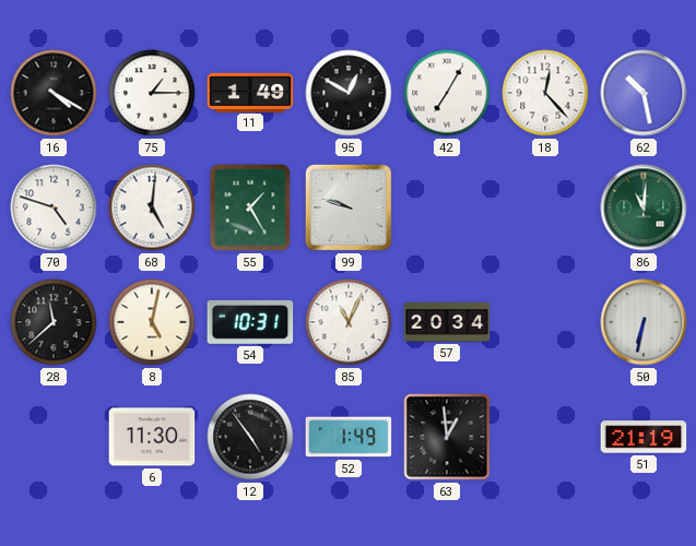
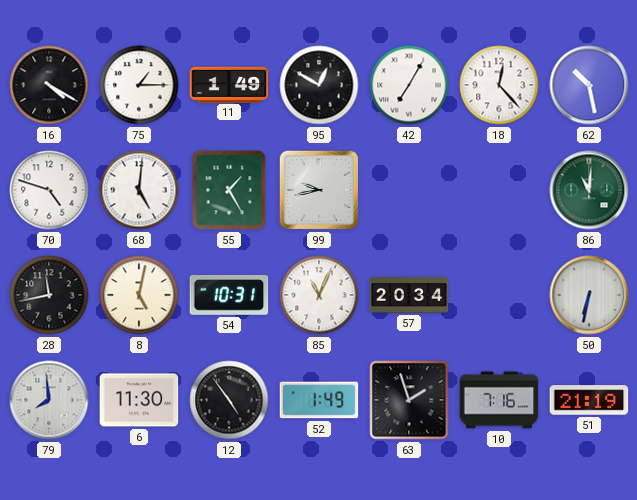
99: 9:48 -> 9:43
28: 11:38 -> 11:43
79: none -> 7:59
63: 12:59 -> 1:57
10: none -> 7:16
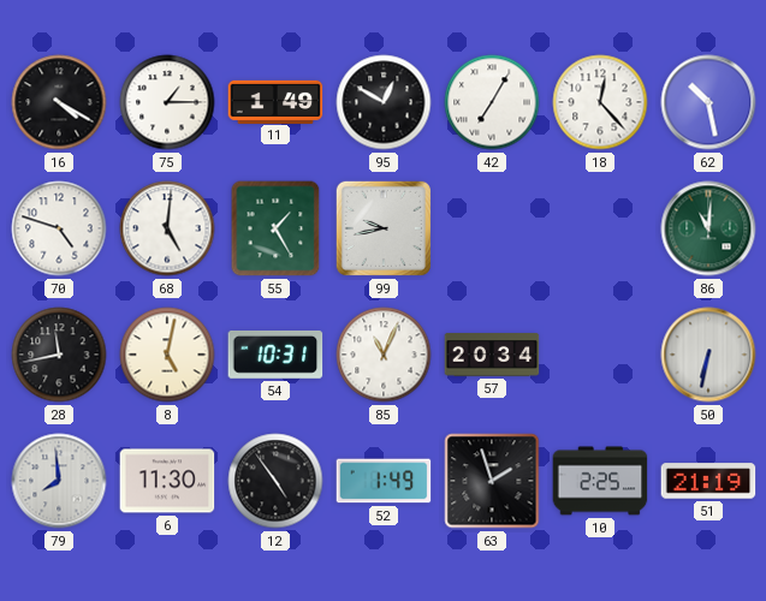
10: 7:16 -> 2:25
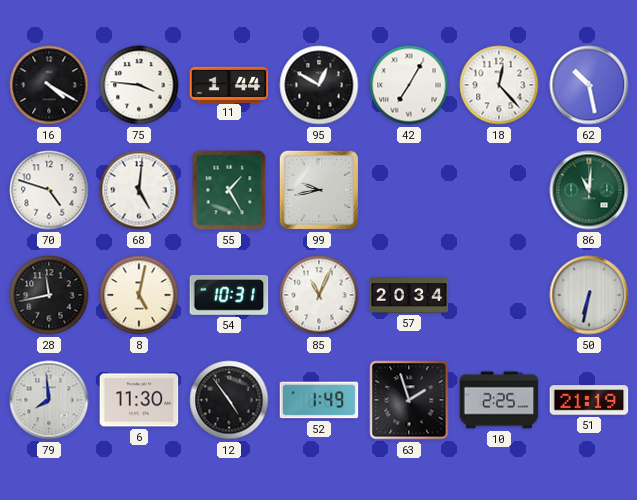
75: 1:15 -> 3:46
11: 1:49 -> 1:44
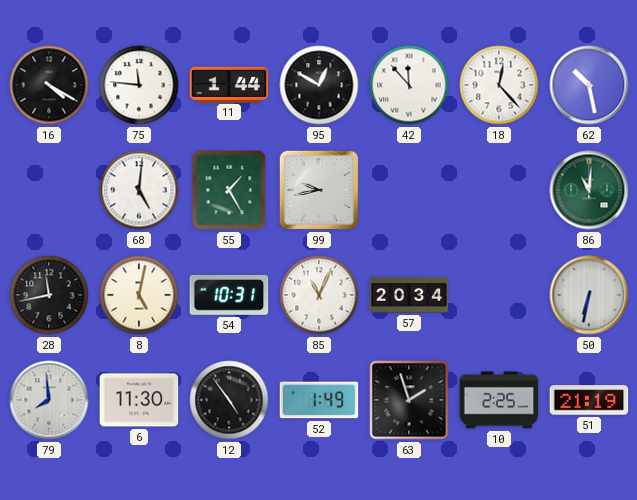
75: 3:46 -> 11:46
42: 7:05 -> 11:53
70: 4:48 -> none
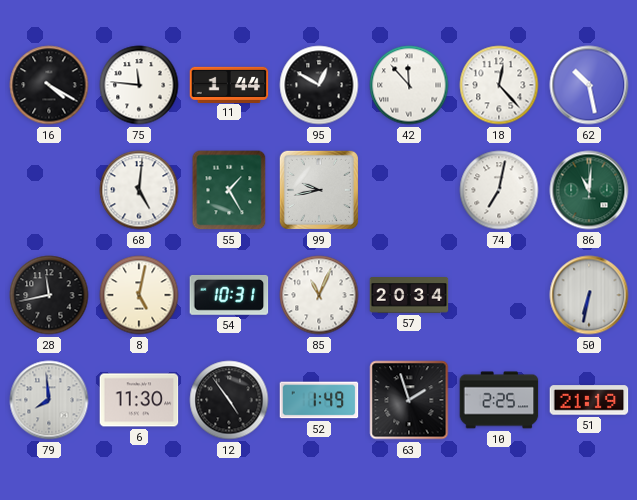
74: none -> 7:02
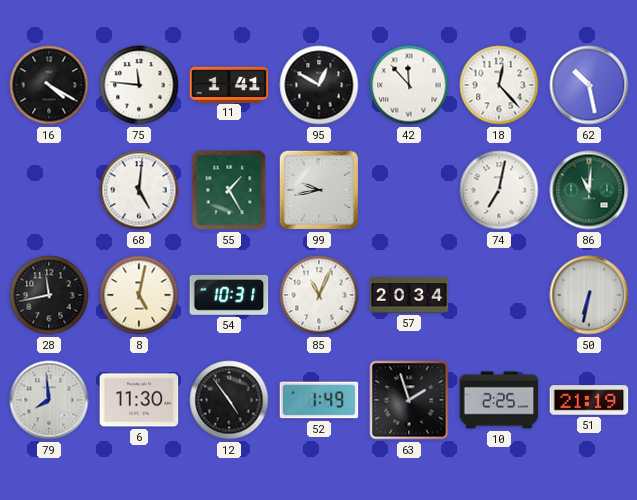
11: 1:44 -> 1:41
